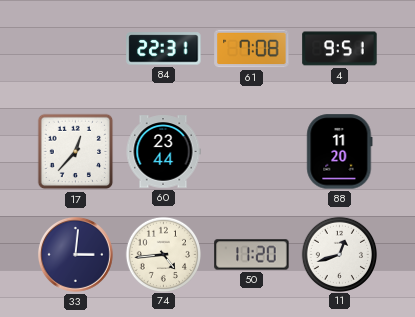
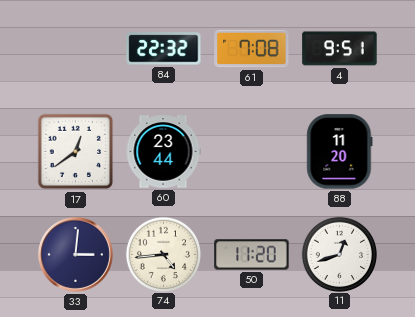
84: 22:31 -> 22:32
17: 12:37 -> 12:39
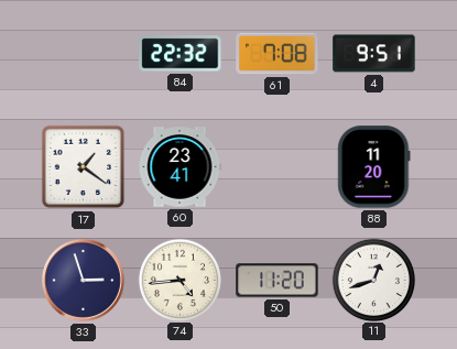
17: 12:39 -> 1:21
60: 23:44 -> 23:41
33: 3:01 -> 2:57
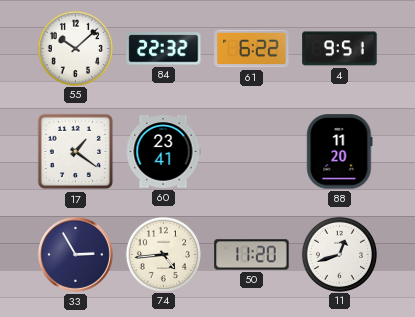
55: none -> 10:08
61: 7:08 -> 6:22
33: 2:57 -> 2:55
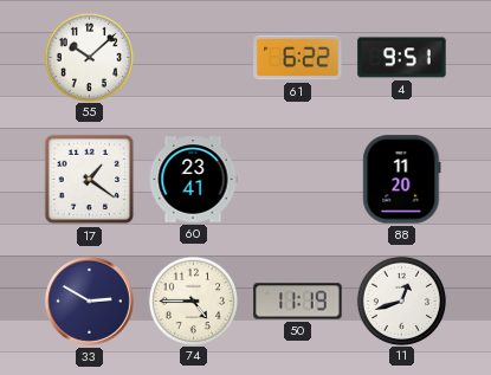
84: 22:32 -> none
33: 2:55 -> 2:50
74: 4:44 -> 4:45
50: 11:20 -> 11:19
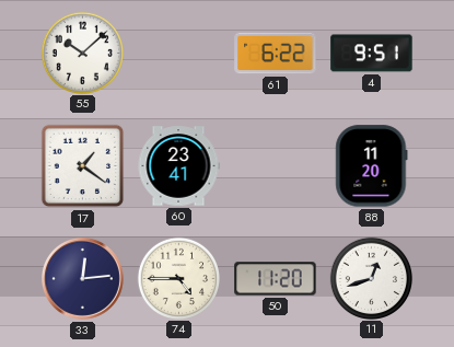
33: 2:50 -> 12:14
50: 11:19 -> 11:20
